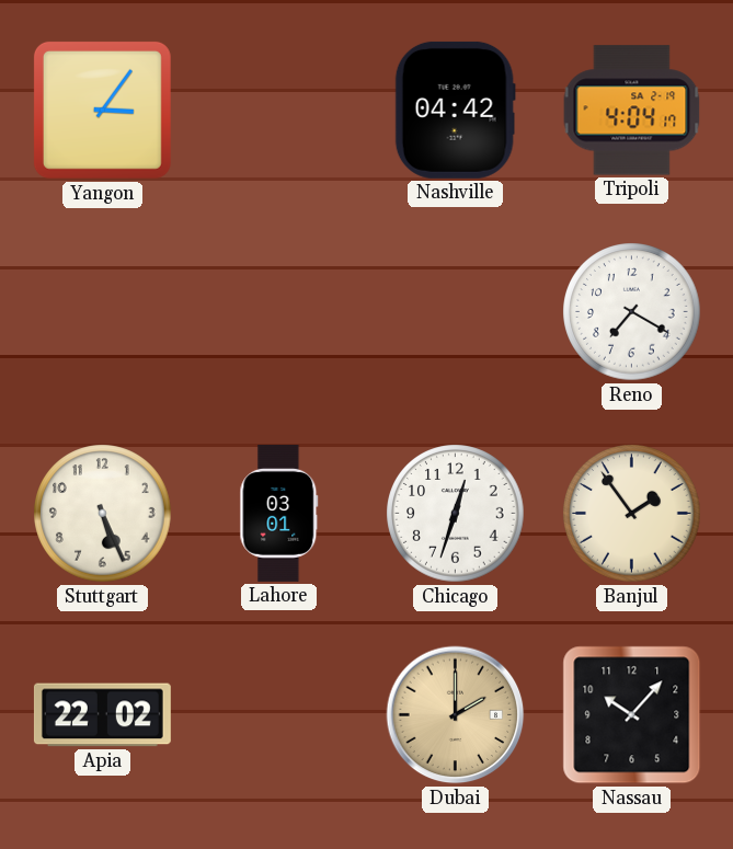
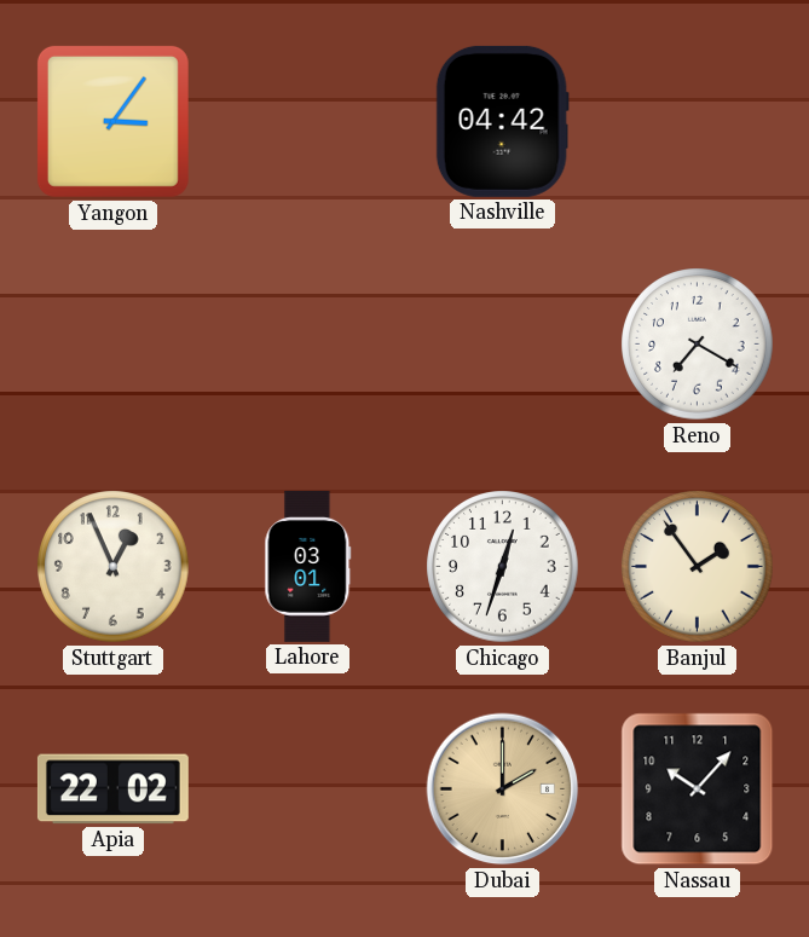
Tripoli: 4:04 -> none
Stuttgart: 5:26 -> 12:56
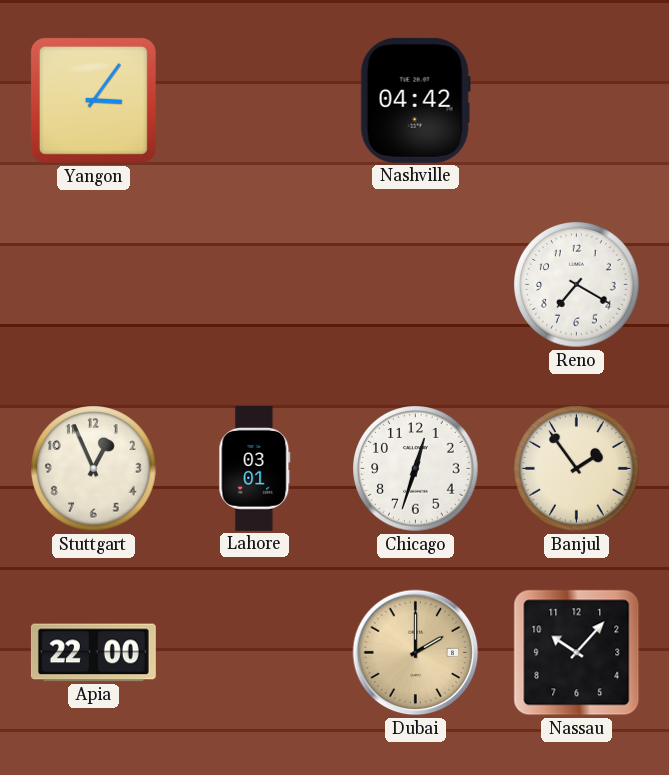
Apia: 22:02 -> 22:00
